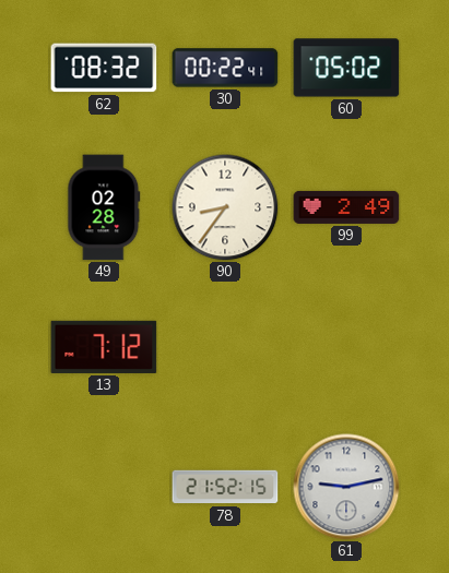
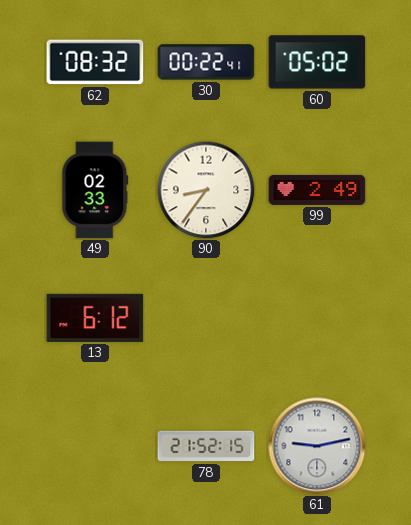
49: 02:28 -> 02:33
13: 7:12 -> 6:12
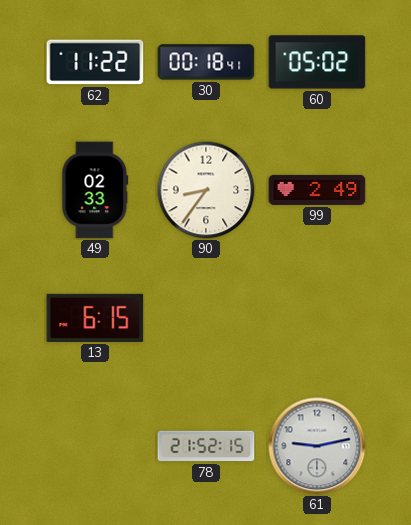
62: 08:32 -> 11:22
30: 00:22 -> 00:18
13: 6:12 -> 6:15
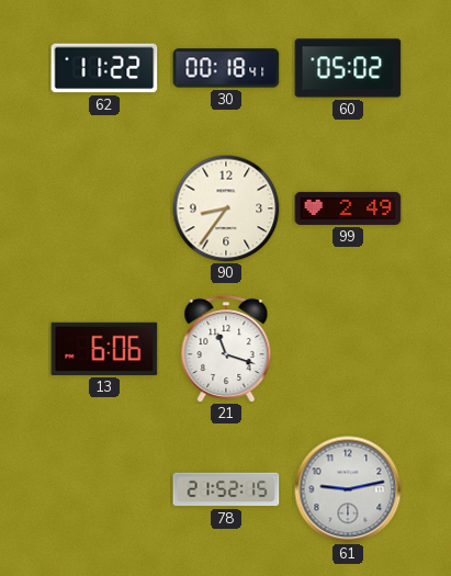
49: 02:33 -> none
13: 6:15 -> 6:06
21: none -> 11:18
